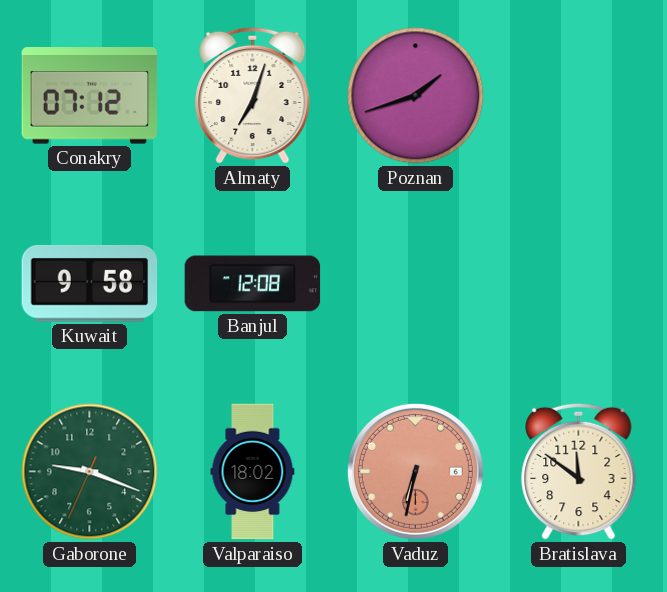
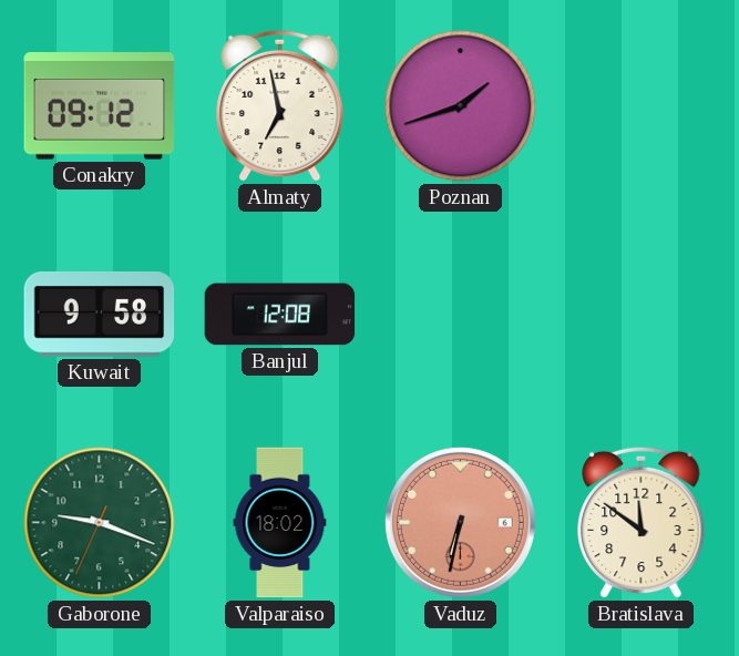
Conakry: 07:12 -> 09:12
Almaty: 7:03 -> 6:58
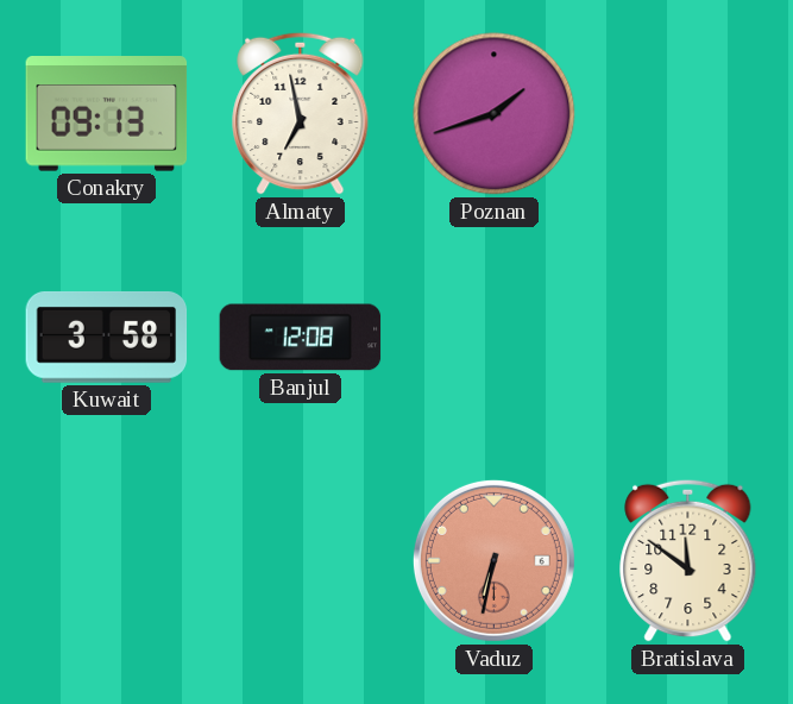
Conakry: 09:12 -> 09:13
Kuwait: 9:58 -> 3:58
Gaborone: 9:18 -> none
Valparaiso: 18:02 -> none
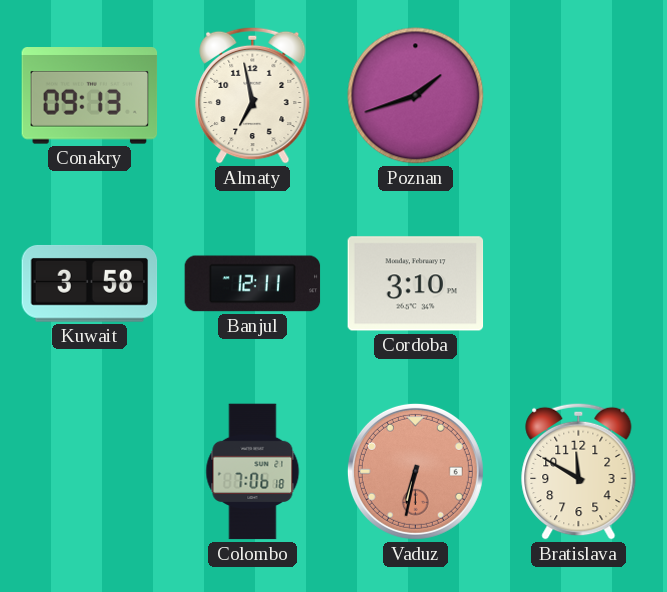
Banjul: 12:08 -> 12:11
Cordoba: none -> 3:10
Colombo: none -> 7:06
Bratislava: 11:51 -> 11:50
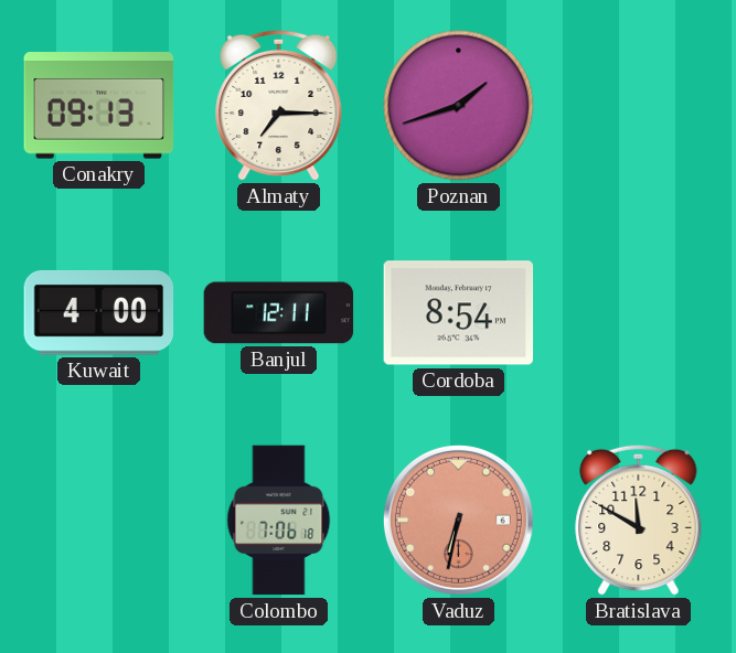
Almaty: 6:58 -> 7:15
Kuwait: 3:58 -> 4:00
Cordoba: 3:10 -> 8:54
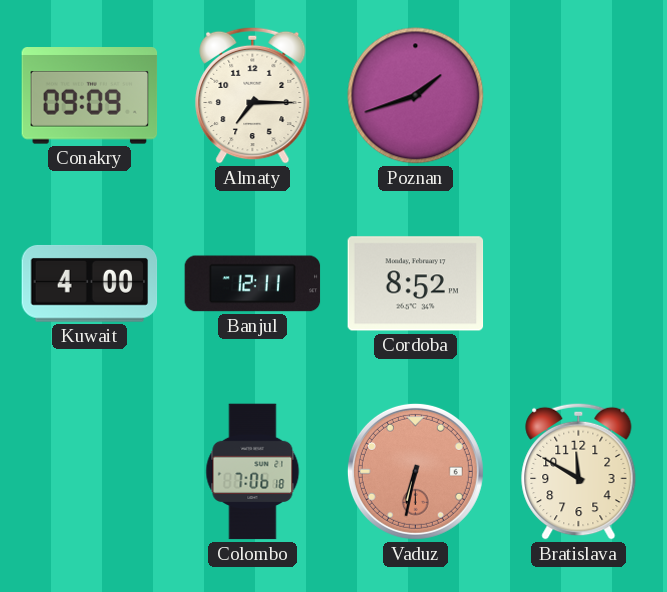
Conakry: 09:13 -> 09:09
Cordoba: 8:54 -> 8:52
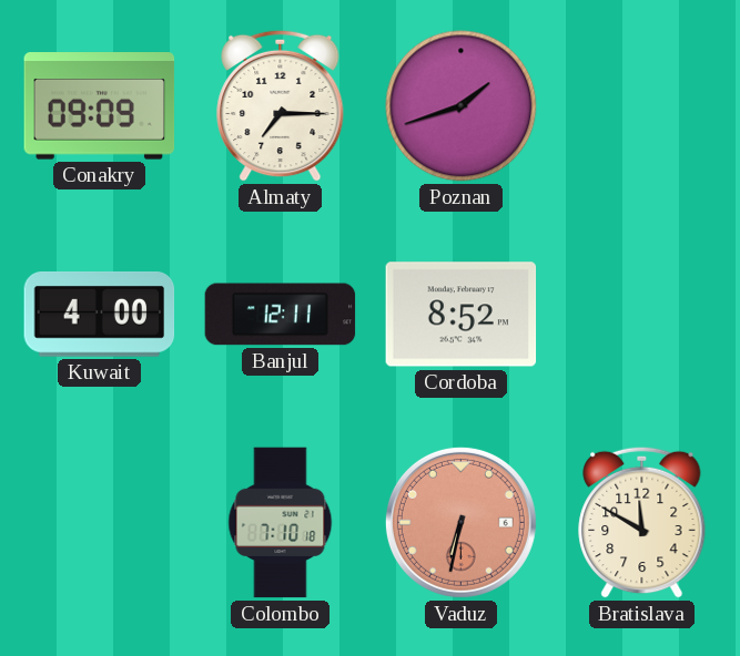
Colombo: 7:06 -> 7:10
